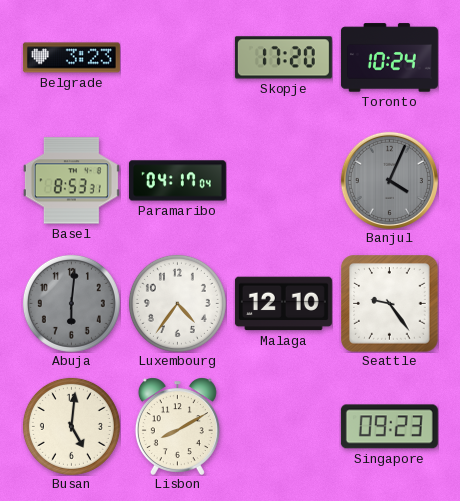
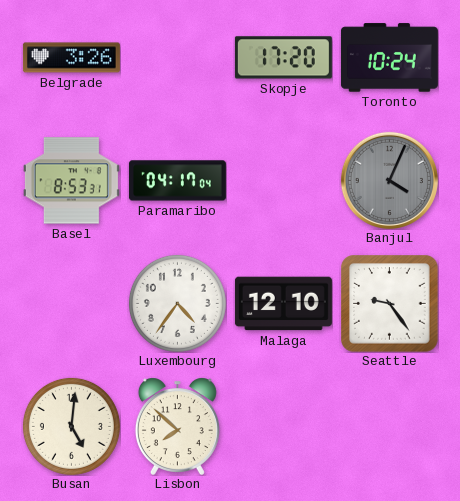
Belgrade: 3:23 -> 3:26
Abuja: 6:01 -> none
Lisbon: 8:10 -> 7:52
Singapore: 09:23 -> none
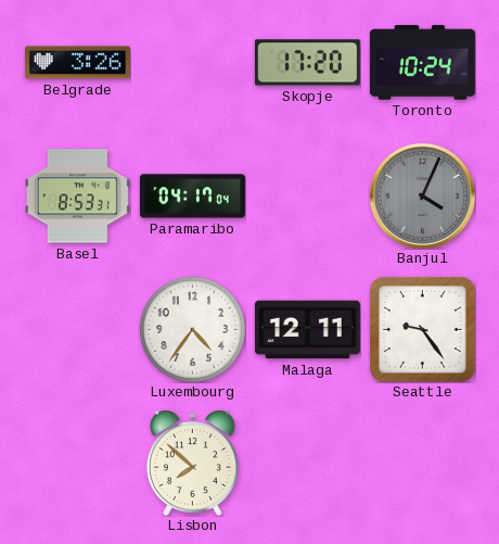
Malaga: 12:10 -> 12:11
Busan: 5:01 -> none
